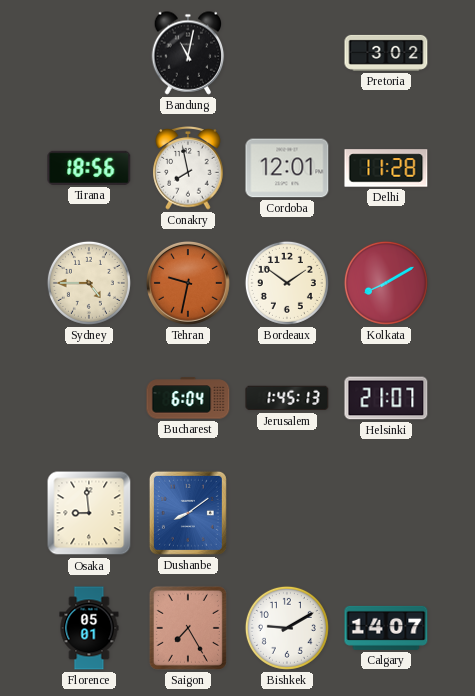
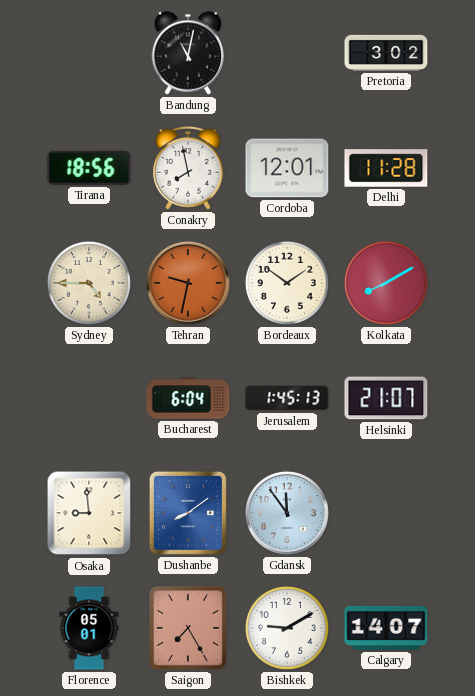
Gdansk: none -> 11:54
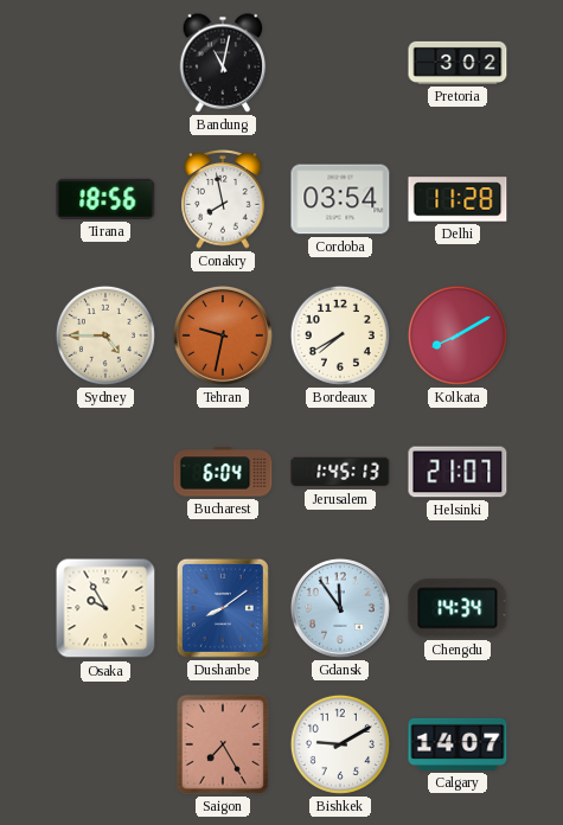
Cordoba: 12:01 -> 03:54
Bordeaux: 1:51 -> 7:40
Osaka: 8:59 -> 9:55
Chengdu: none -> 14:34
Florence: 05:01 -> none
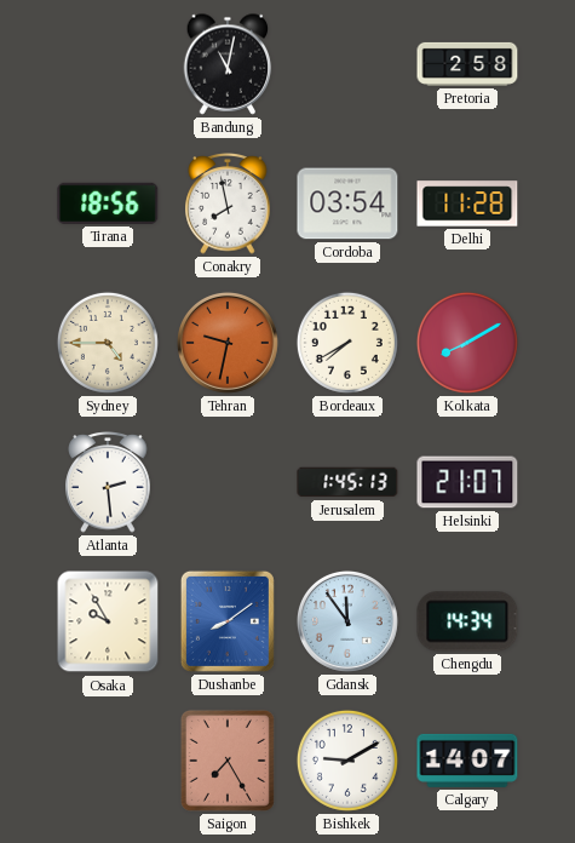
Pretoria: 3:02 -> 2:58
Atlanta: none -> 2:29
Bucharest: 6:04 -> none
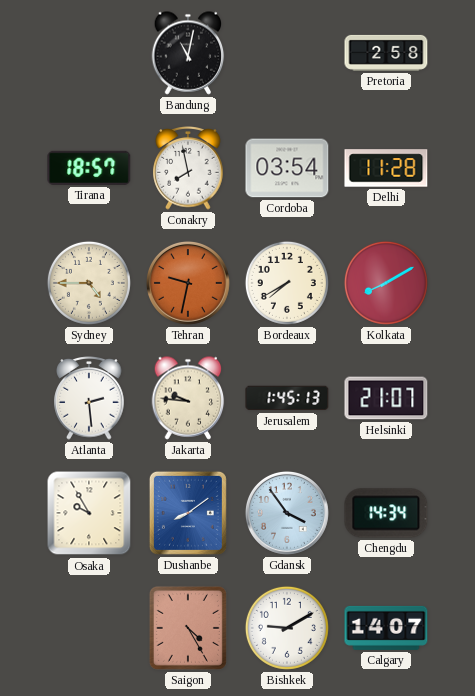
Tirana: 18:56 -> 18:57
Jakarta: none -> 9:46
Gdansk: 11:54 -> 3:54
Saigon: 7:25 -> 4:25
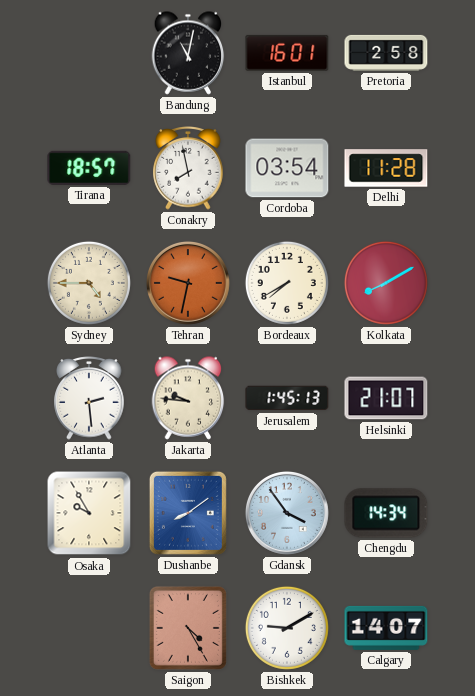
Istanbul: none -> 16:01
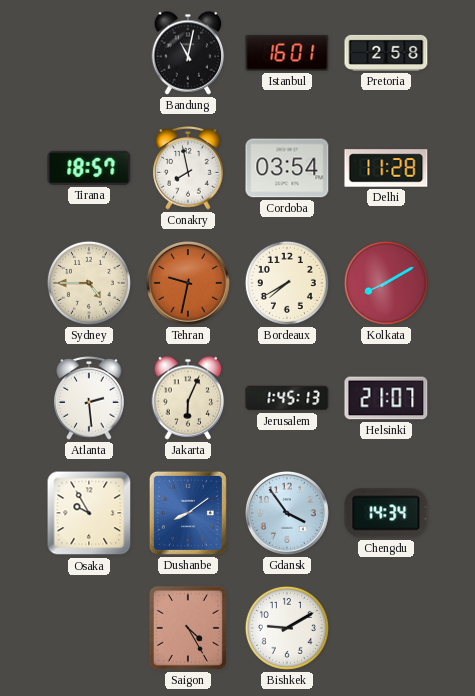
Jakarta: 9:46 -> 6:04
Calgary: 14:07 -> none
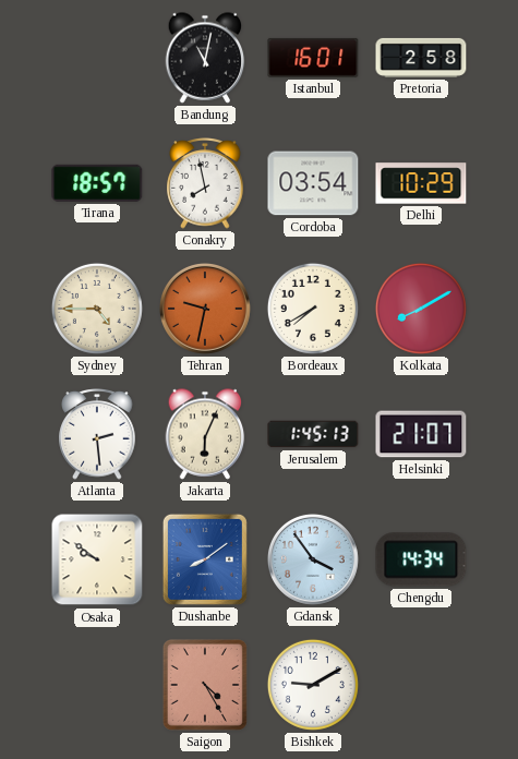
Delhi: 11:28 -> 10:29
Osaka: 9:55 -> 9:51
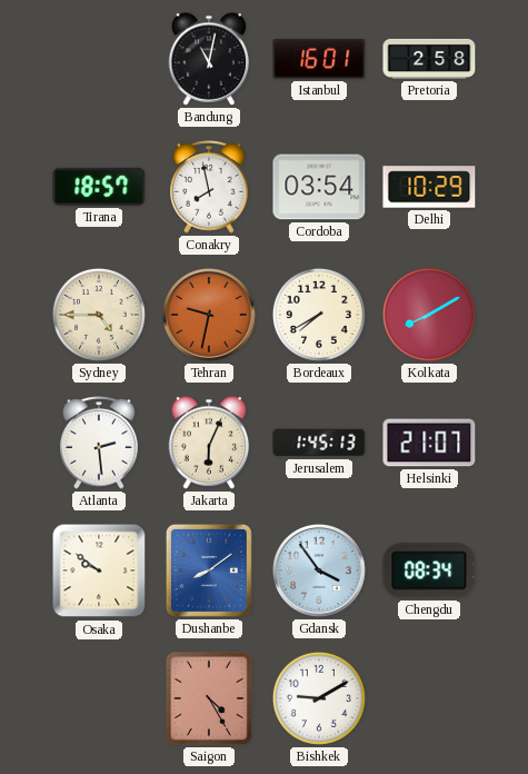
Chengdu: 14:34 -> 08:34
